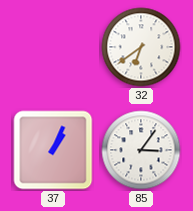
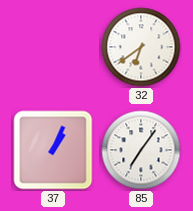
85: 3:06 -> 7:06
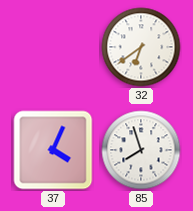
37: 1:04 -> 4:04
85: 7:06 -> 7:57
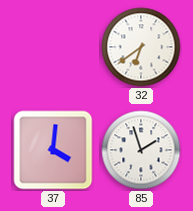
37: 4:04 -> 4:01
85: 7:57 -> 1:57
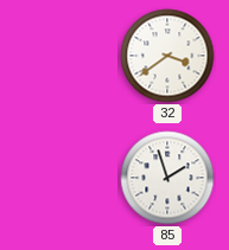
32: 6:39 -> 3:39
37: 4:01 -> none
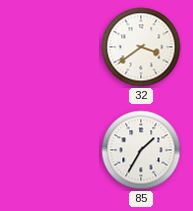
85: 1:57 -> 1:35
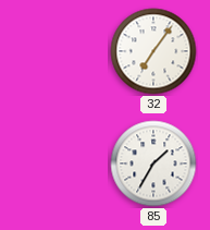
32: 3:39 -> 7:06
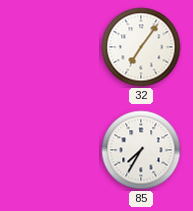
85: 1:35 -> 7:35
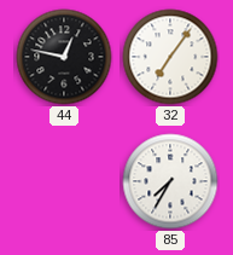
44: none -> 12:47
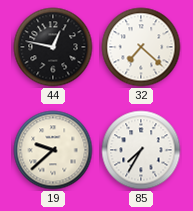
32: 7:06 -> 7:22
19: none -> 9:38
